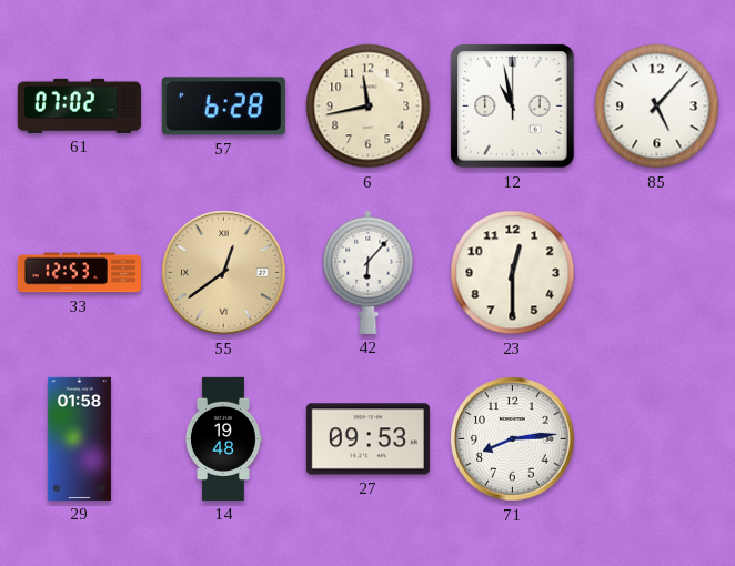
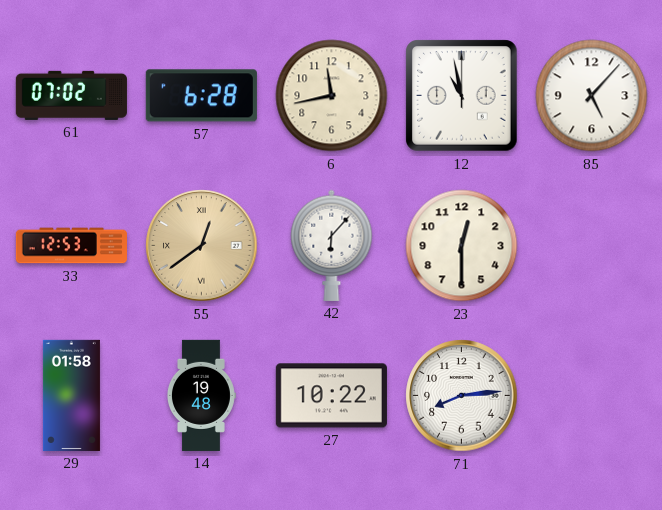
27: 09:53 -> 10:22
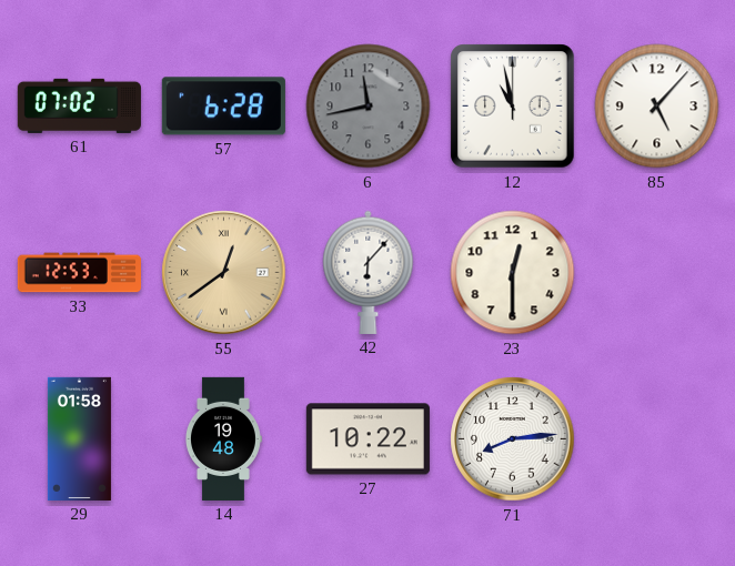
6 dial: cream -> grey
